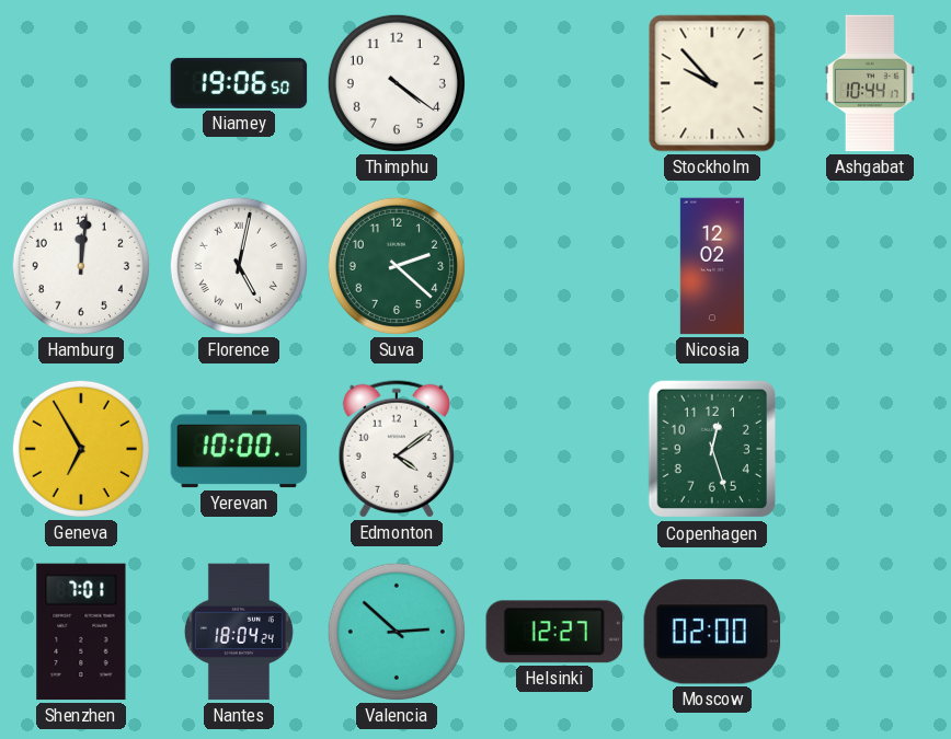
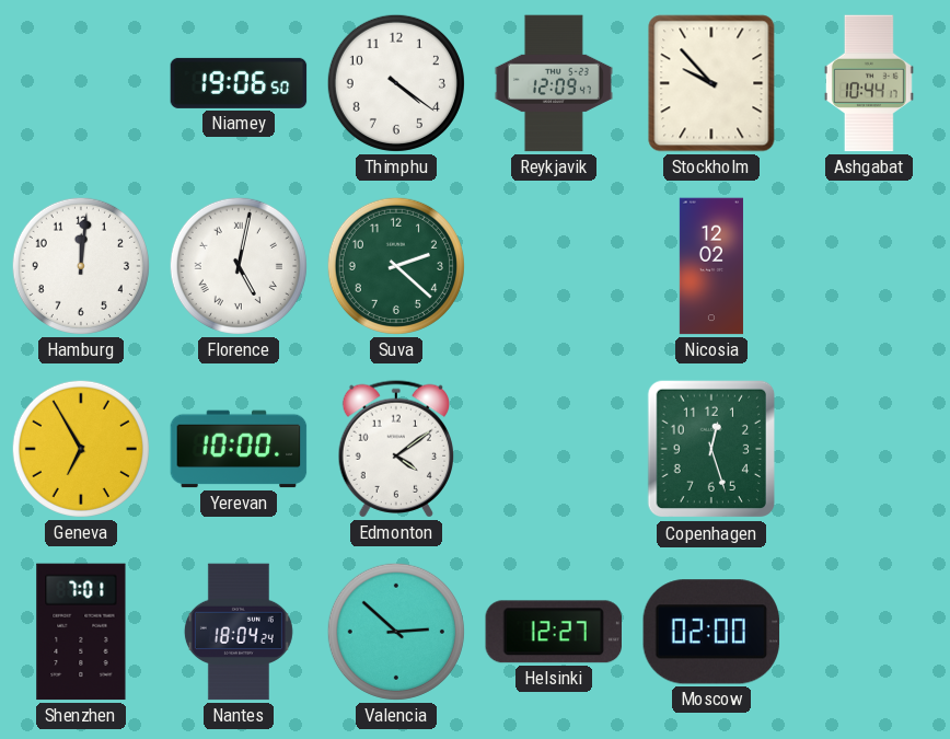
Reykjavik: none -> 12:09
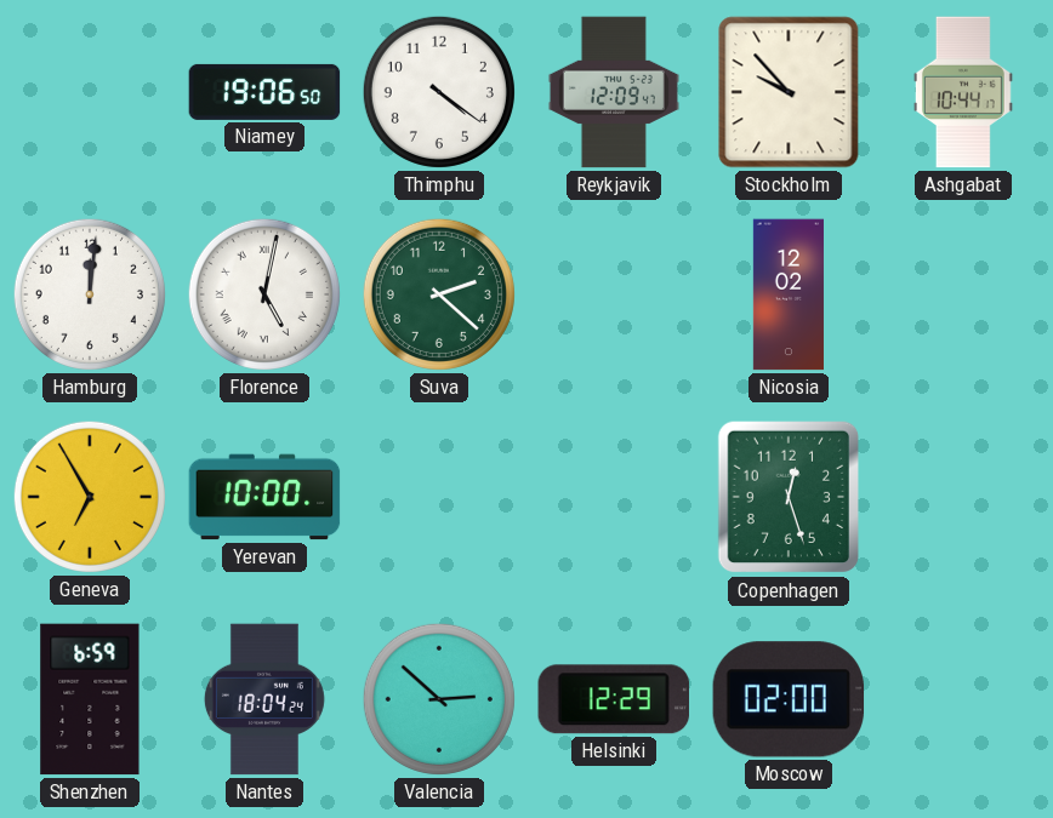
Edmonton: 4:09 -> none
Shenzhen: 7:01 -> 6:59
Helsinki: 12:27 -> 12:29
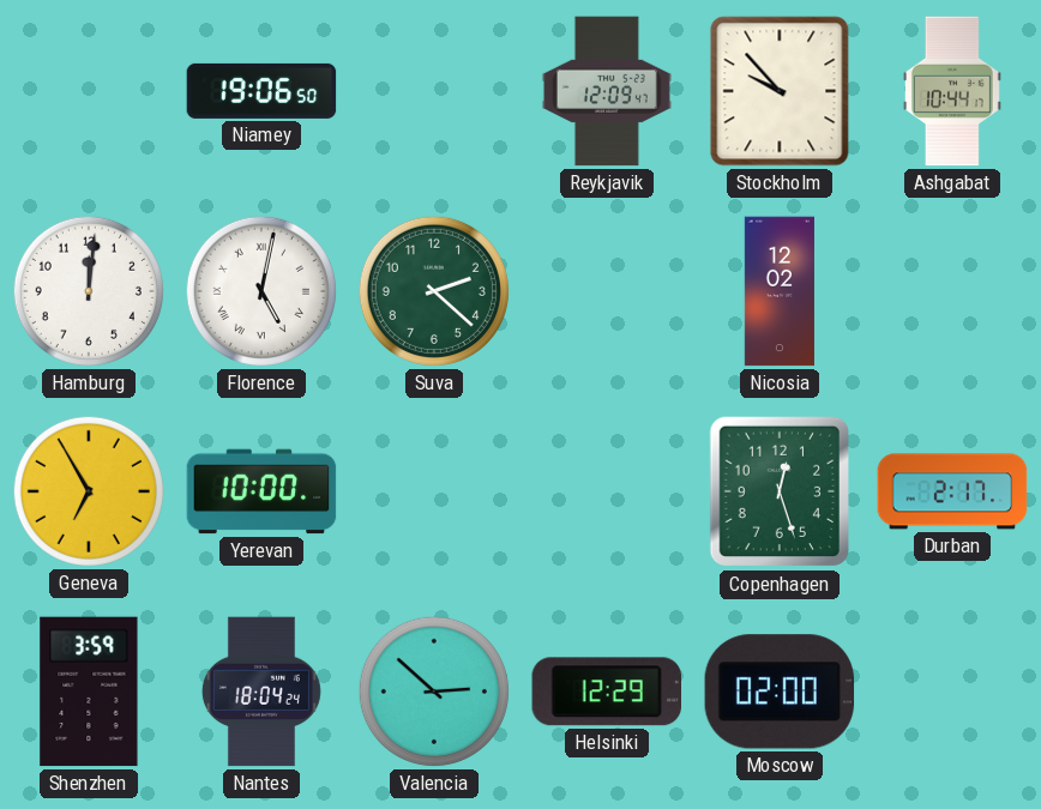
Thimphu: 4:21 -> none
Durban: none -> 2:17
Shenzhen: 6:59 -> 3:59
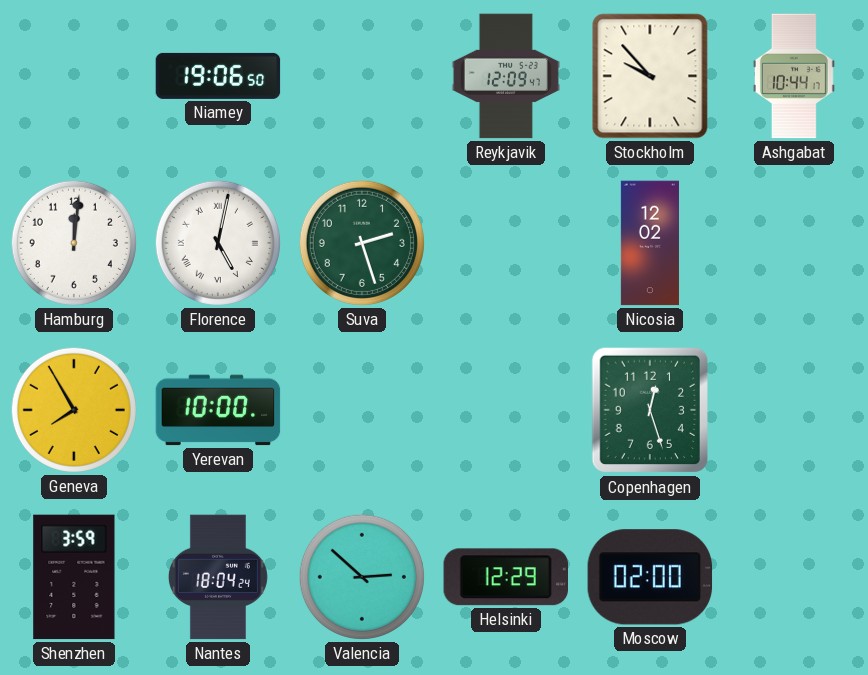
Suva: 2:22 -> 2:27
Geneva: 6:55 -> 7:55
Durban: 2:17 -> none
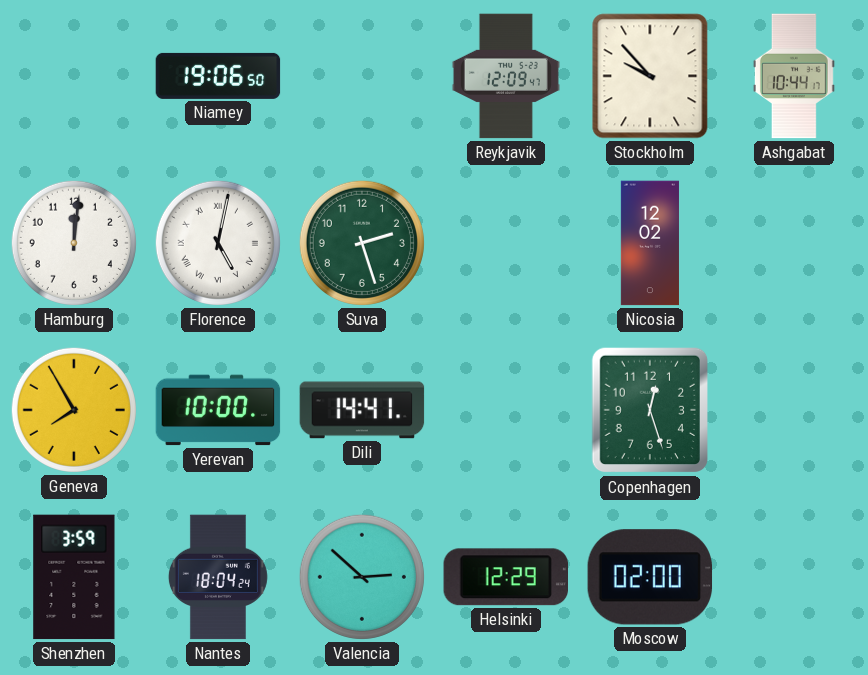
Dili: none -> 14:41
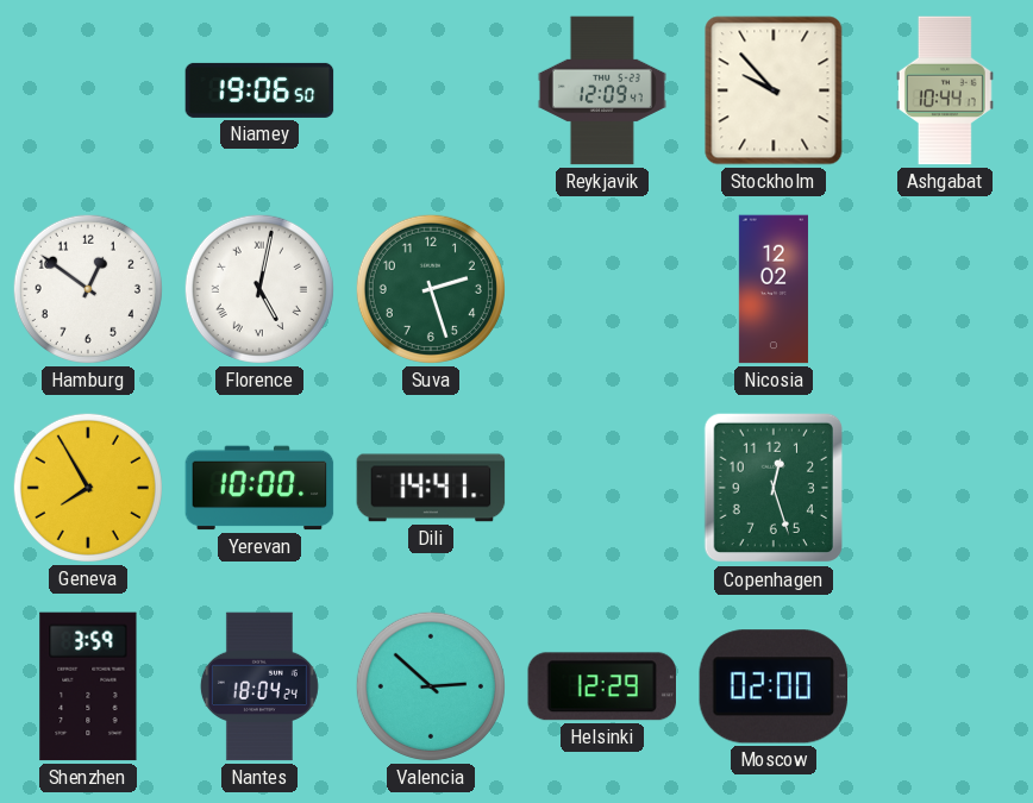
Hamburg: 12:01 -> 12:51
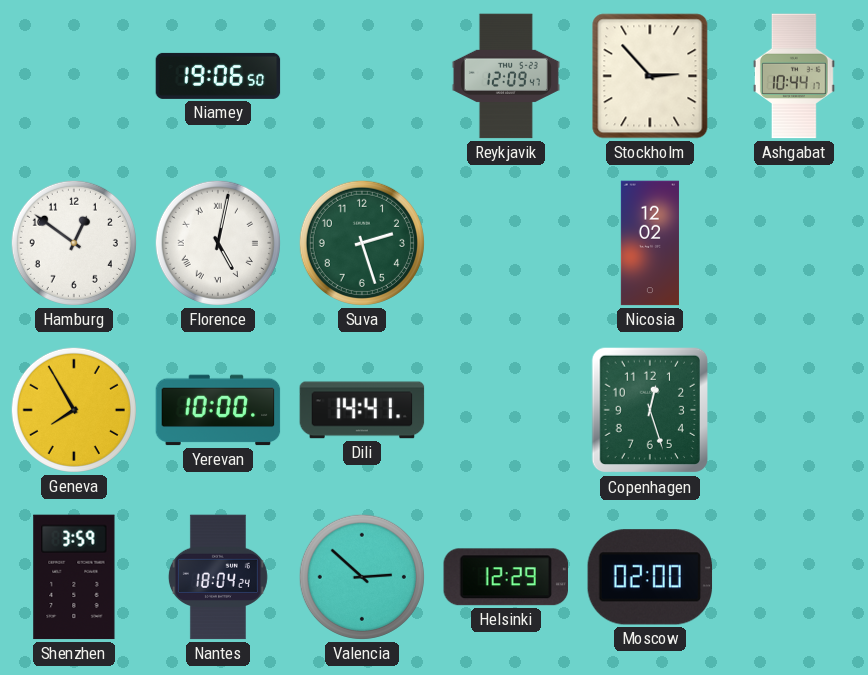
Stockholm: 9:53 -> 2:53
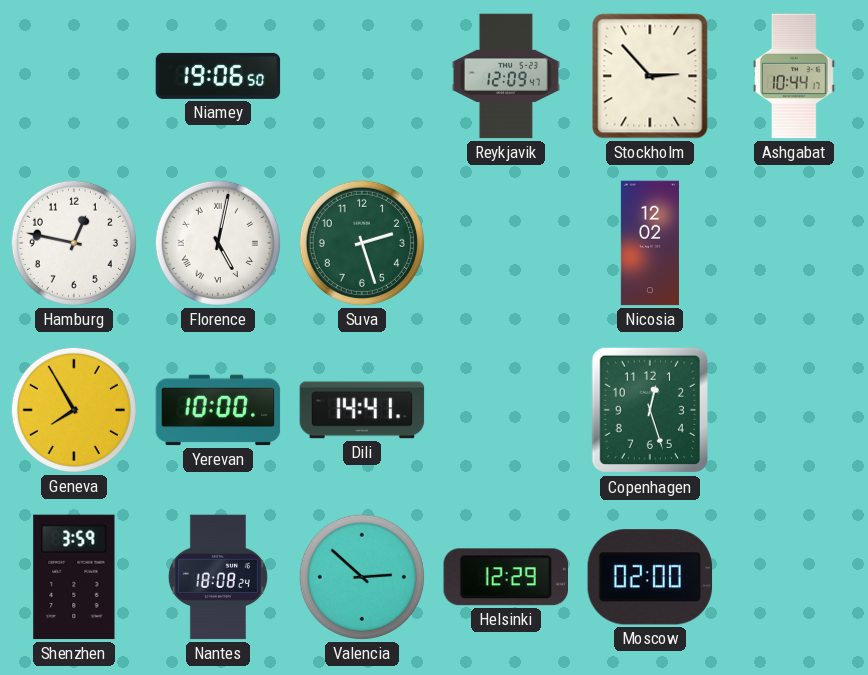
Hamburg: 12:51 -> 12:47
Nantes: 18:04 -> 18:08
